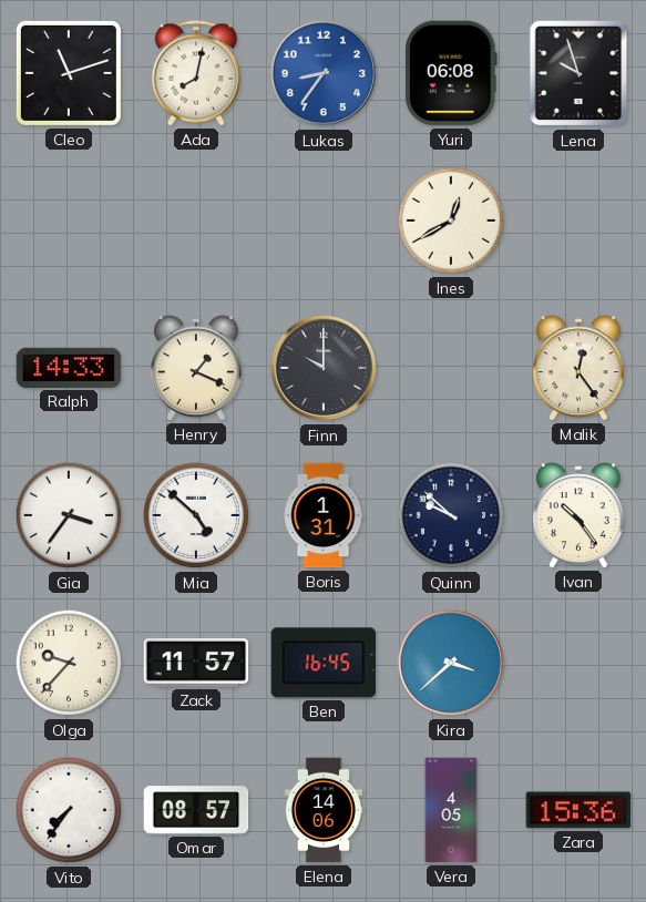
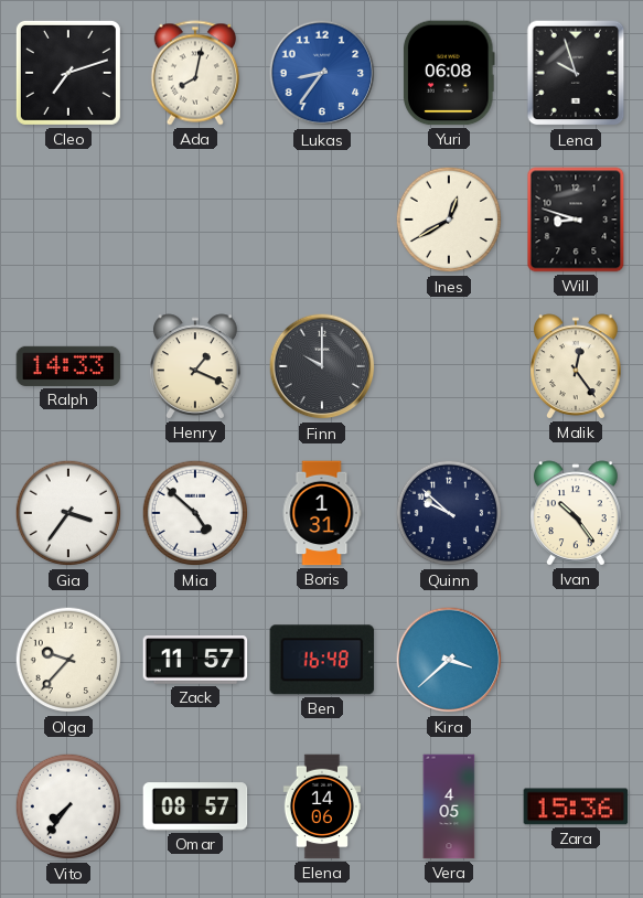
Cleo: 11:12 -> 7:12
Will: none -> 8:48
Ben: 16:45 -> 16:48
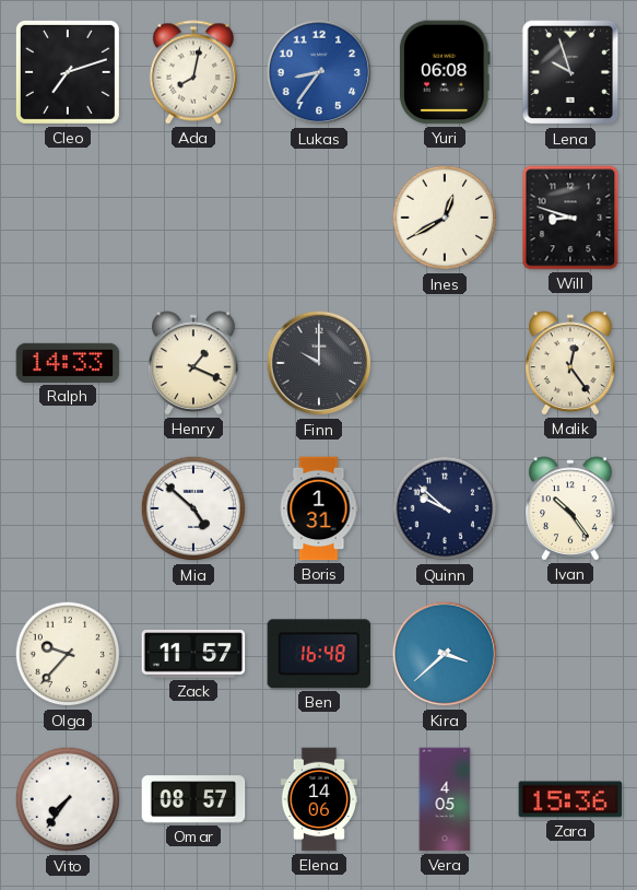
Gia: 3:36 -> none
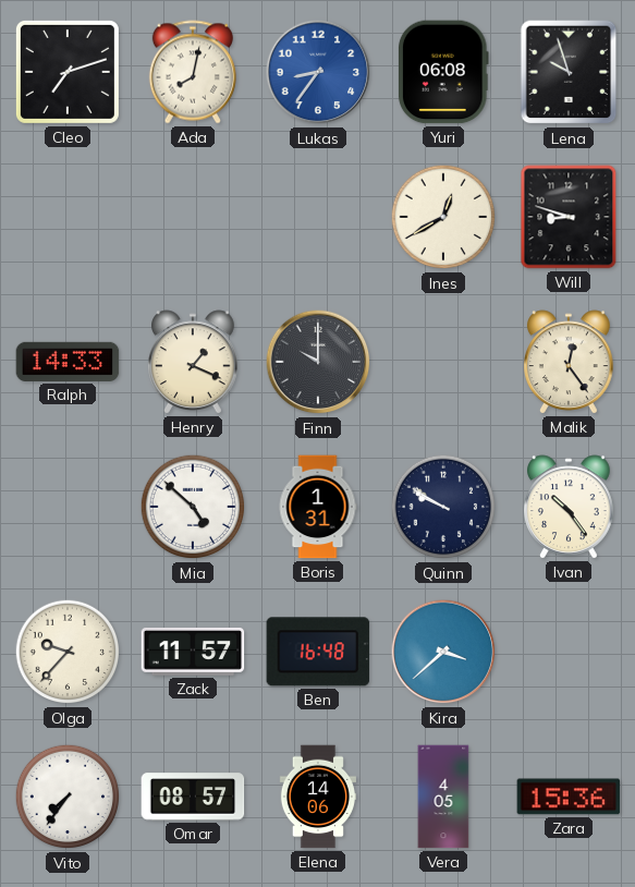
Quinn: 9:52 -> 9:50
